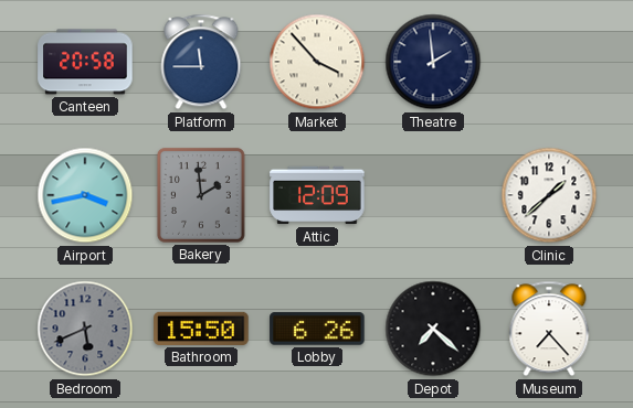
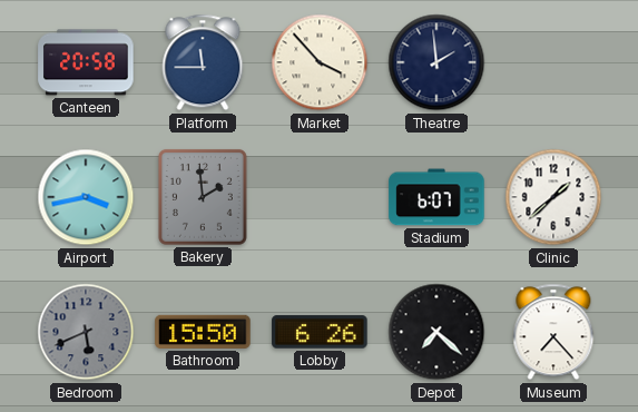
Attic: 12:09 -> none
Stadium: none -> 6:07
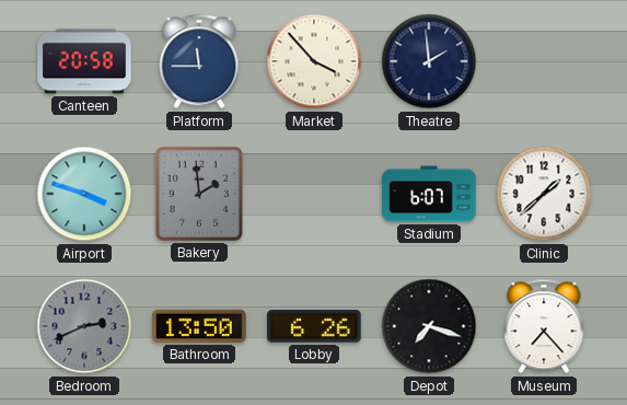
Airport: 3:43 -> 3:48
Bedroom: 5:41 -> 2:41
Bathroom: 15:50 -> 13:50
Depot: 7:22 -> 7:18
